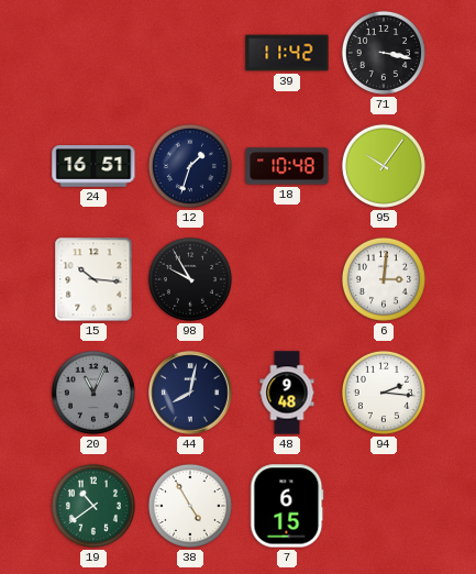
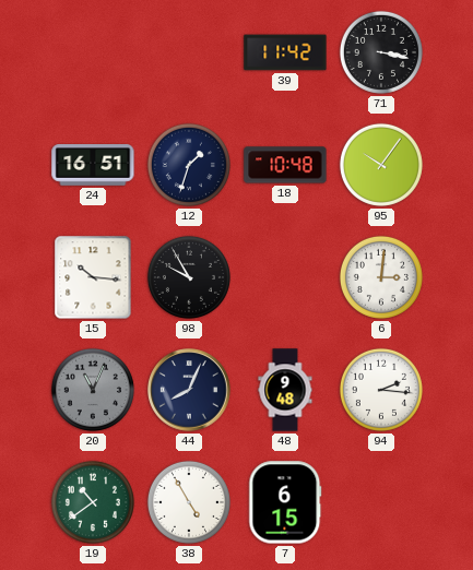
44: 8:02 -> 8:04
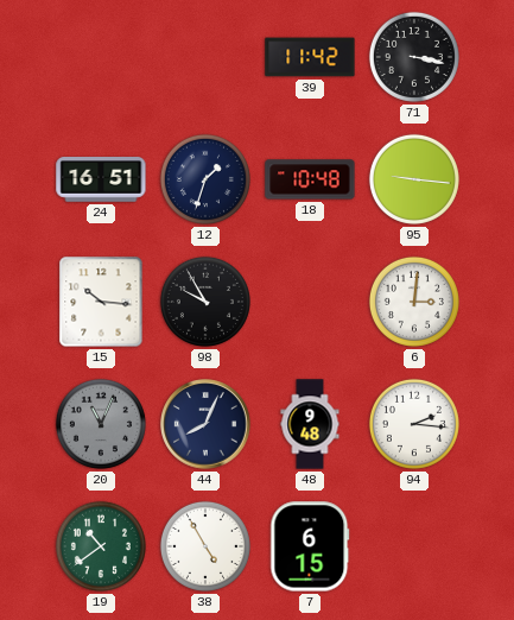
95: 10:06 -> 9:16
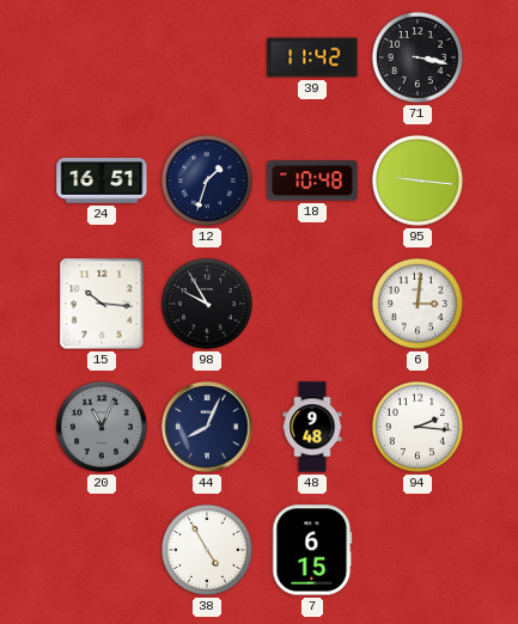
19: 10:39 -> none
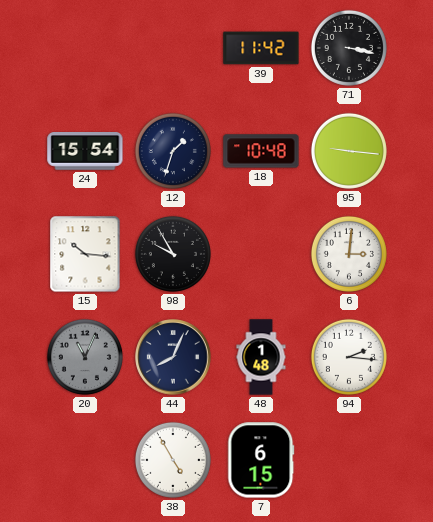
24: 16:51 -> 15:54
48: 9:48 -> 1:48
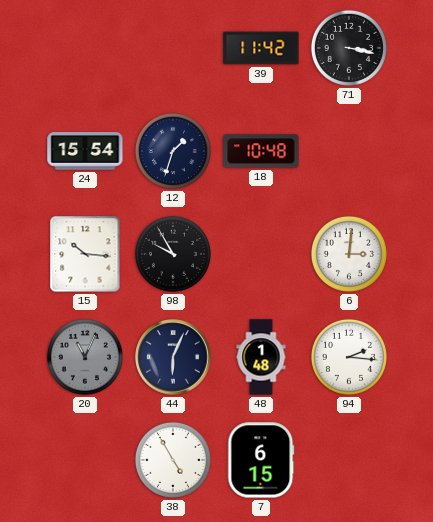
95: 9:16 -> none
44: 8:04 -> 6:04
